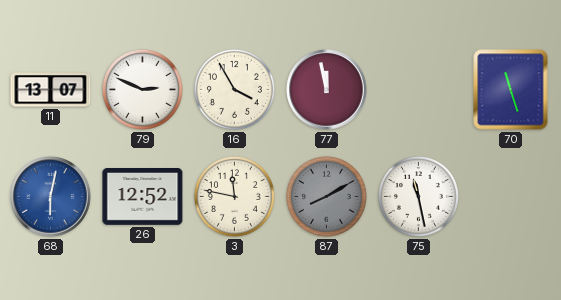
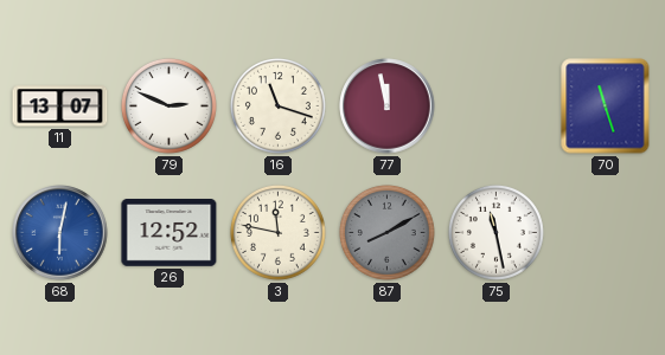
16: 3:55 -> 11:18
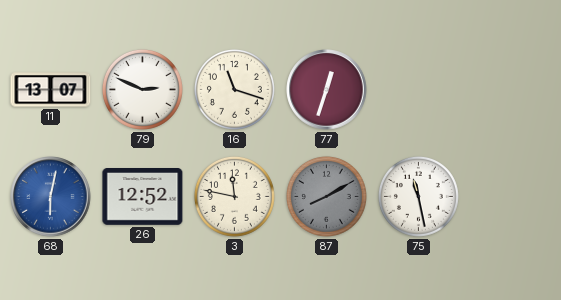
77: 11:58 -> 12:33
70: 11:27 -> none
